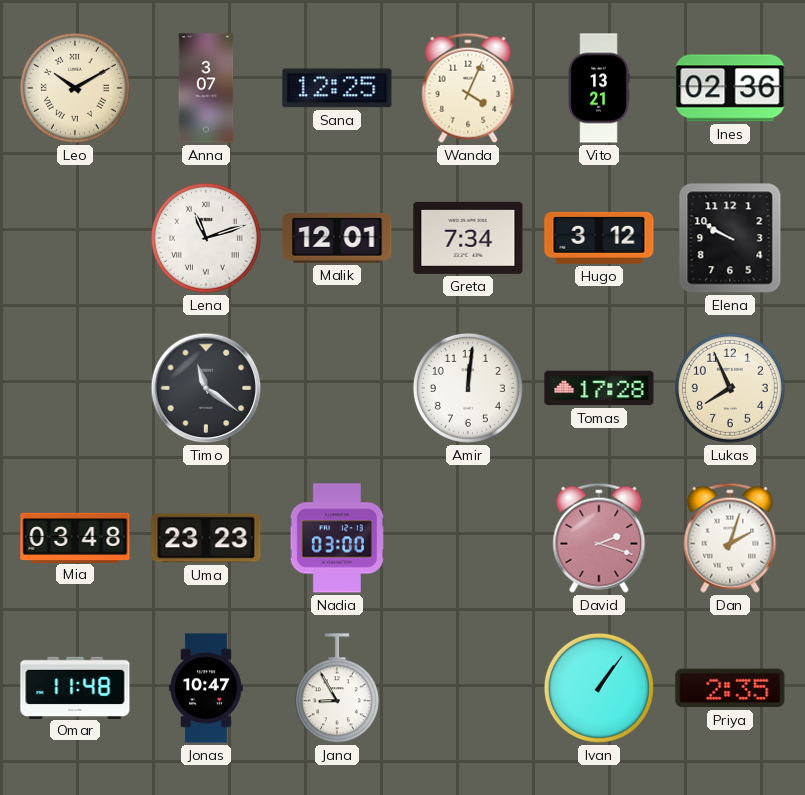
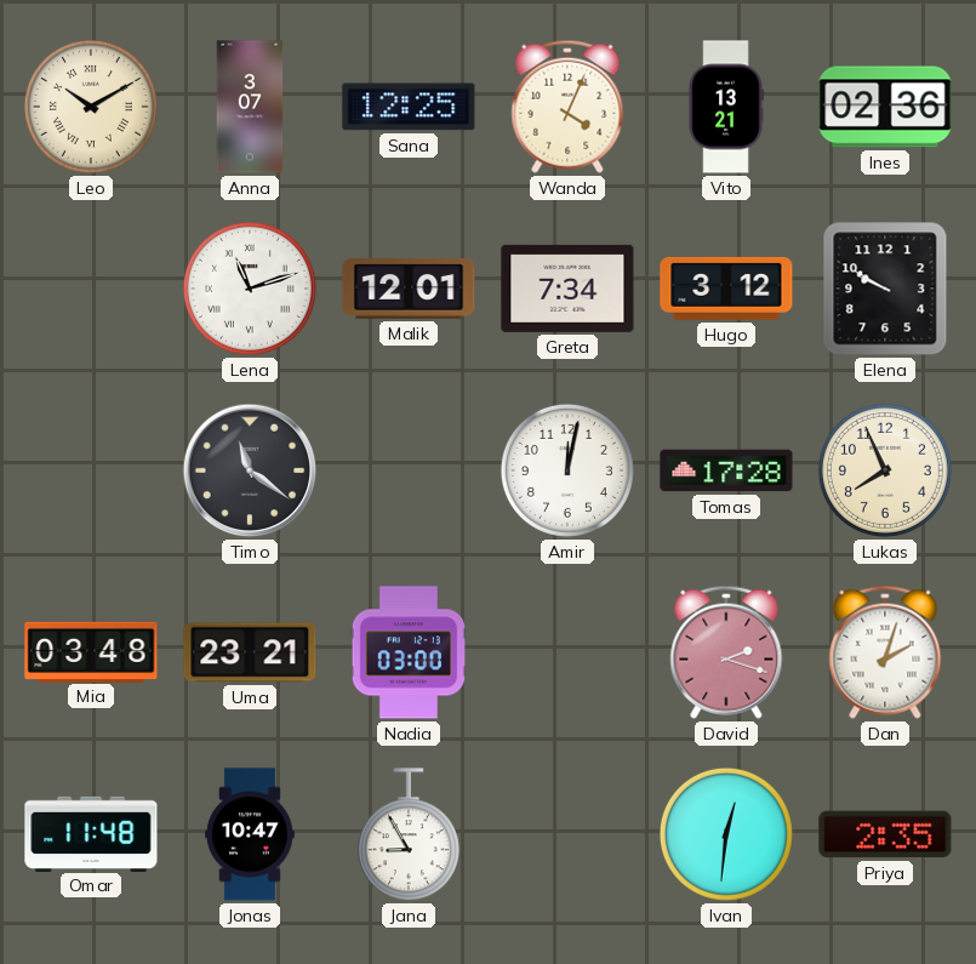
Amir: 12:01 -> 12:02
Uma: 23:23 -> 23:21
Ivan: 1:06 -> 12:31
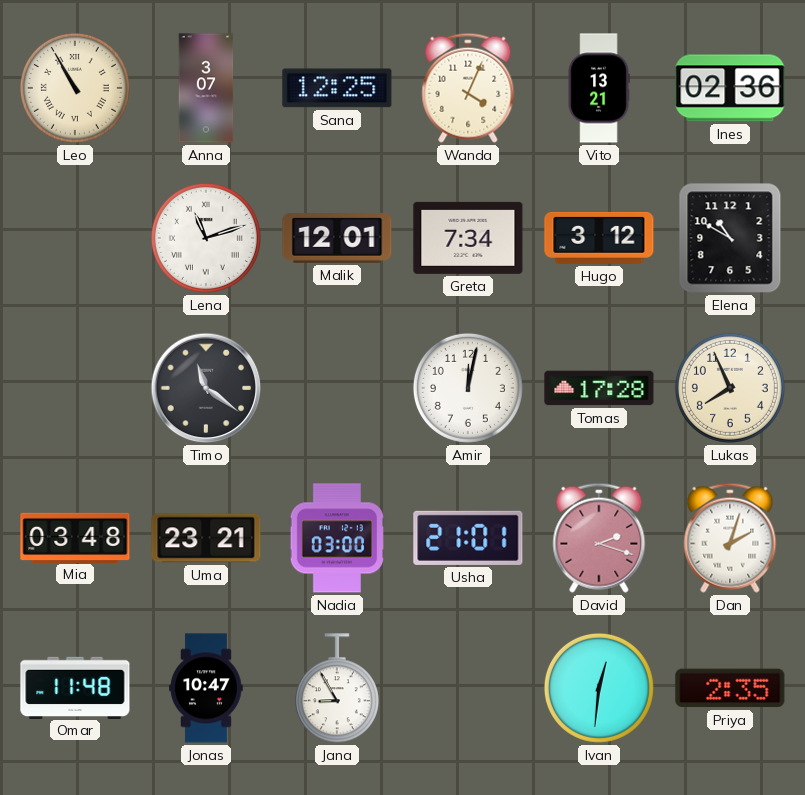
Leo: 10:10 -> 10:55
Elena: 9:50 -> 10:50
Usha: none -> 21:01
